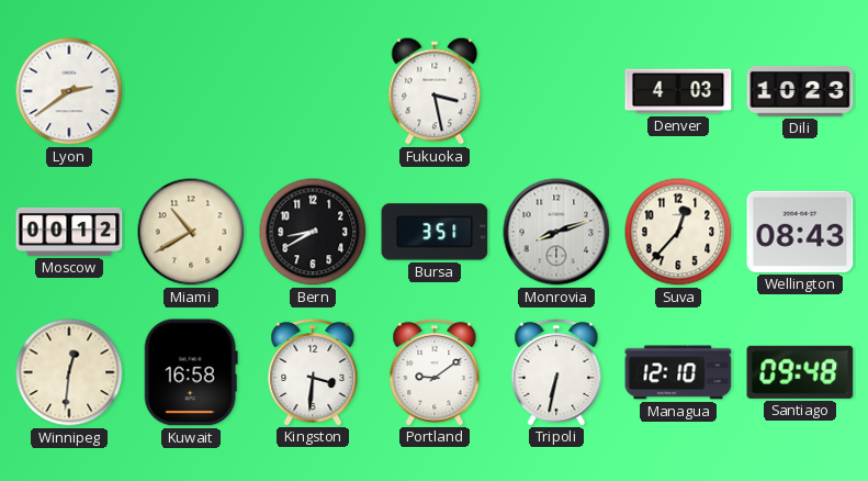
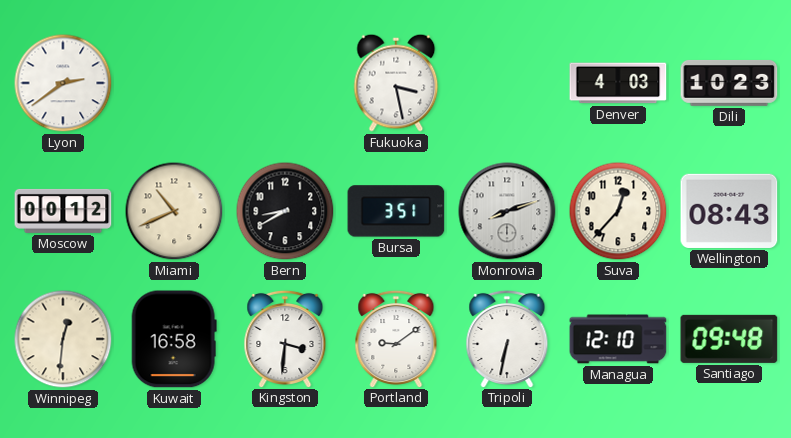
Miami: 10:40 -> 10:41
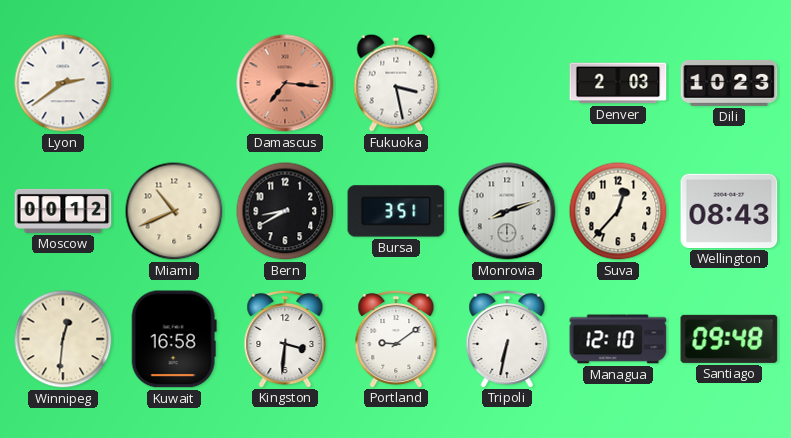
Damascus: none -> 7:16
Denver: 4:03 -> 2:03
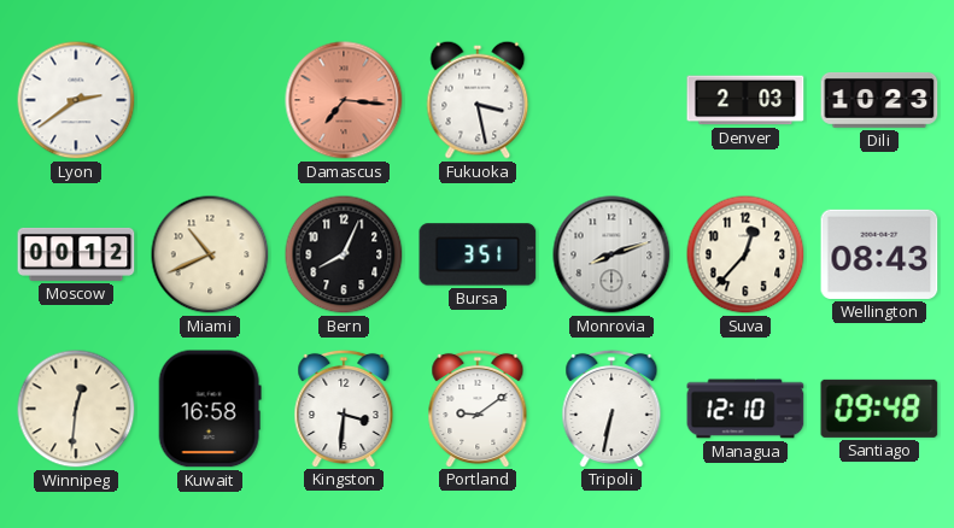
Bern: 8:40 -> 8:04
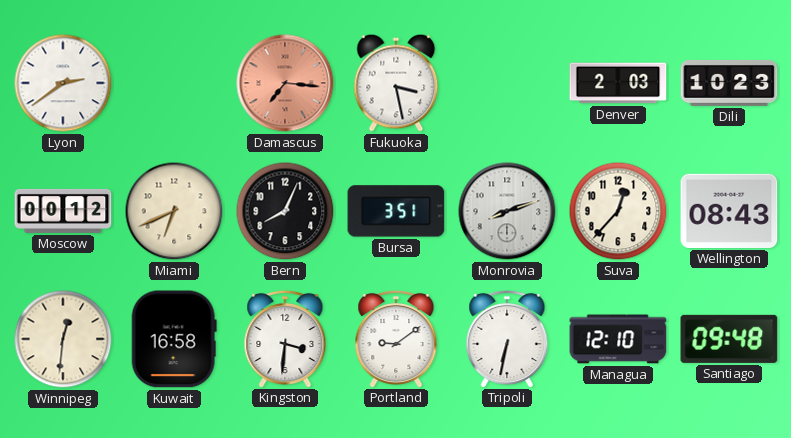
Miami: 10:41 -> 6:41
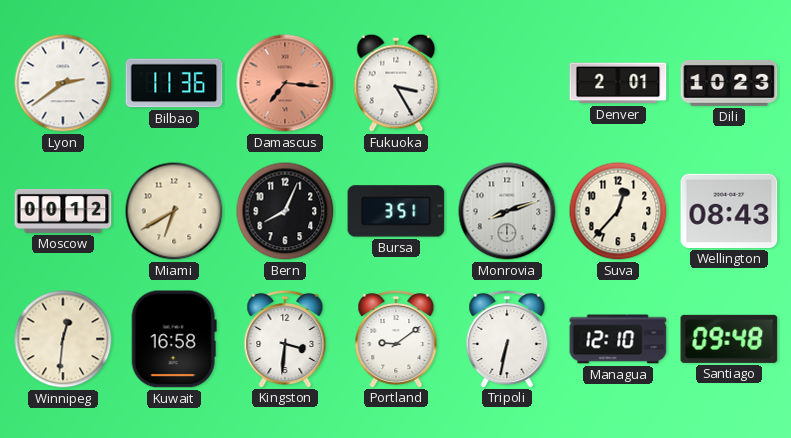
Bilbao: none -> 11:36
Fukuoka: 3:28 -> 3:25
Denver: 2:03 -> 2:01
Miami: 6:41 -> 6:40
